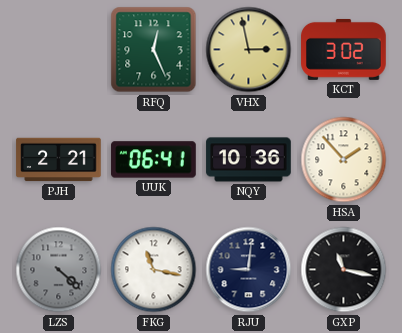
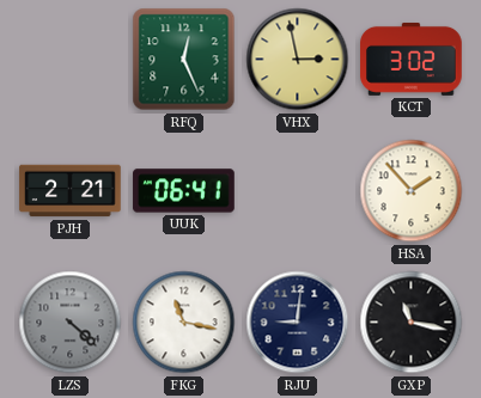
NQY: 10:36 -> none
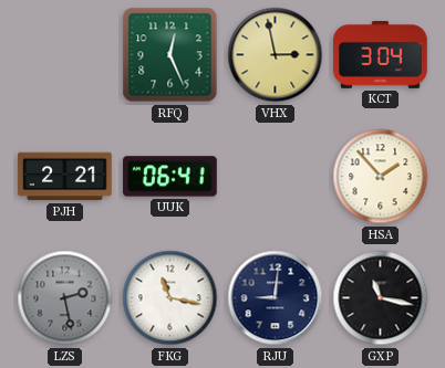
KCT: 3:02 -> 3:04
LZS: 4:22 -> 2:28
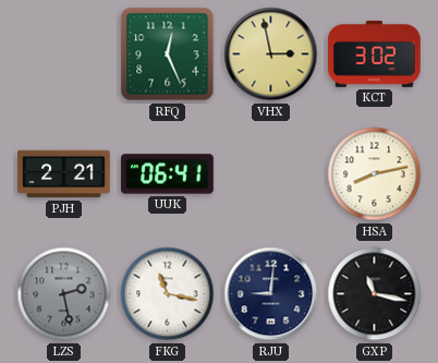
KCT: 3:04 -> 3:02
HSA: 1:53 -> 8:13
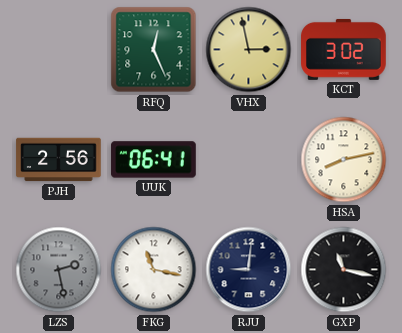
PJH: 2:21 -> 2:56
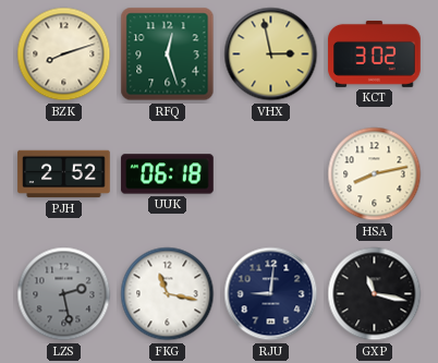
BZK: none -> 8:12
RFQ: 12:26 -> 12:27
PJH: 2:56 -> 2:52
UUK: 06:41 -> 06:18
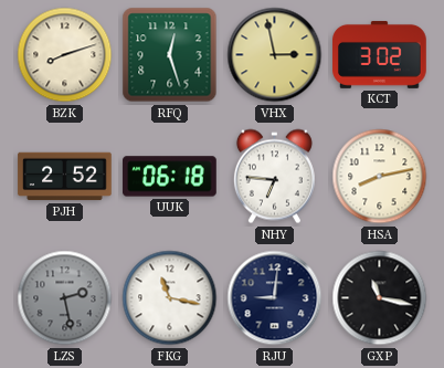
NHY: none -> 6:46
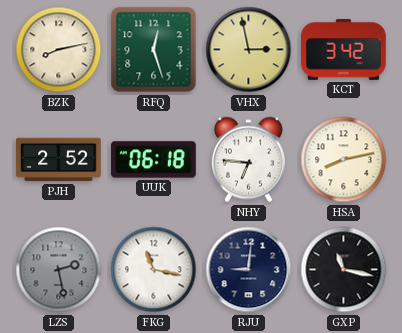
BZK: 8:12 -> 8:13
KCT: 3:02 -> 3:42
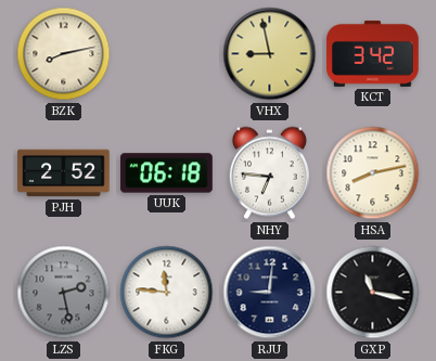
RFQ: 12:27 -> none
VHX: 2:58 -> 8:58
FKG: 11:17 -> 11:46
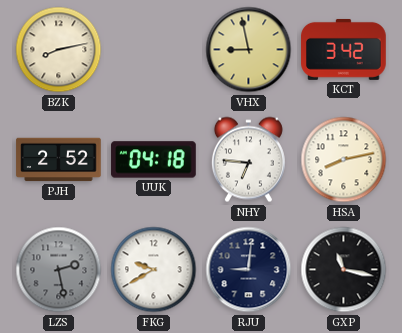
UUK: 06:18 -> 04:18
FKG: 11:46 -> 9:40
